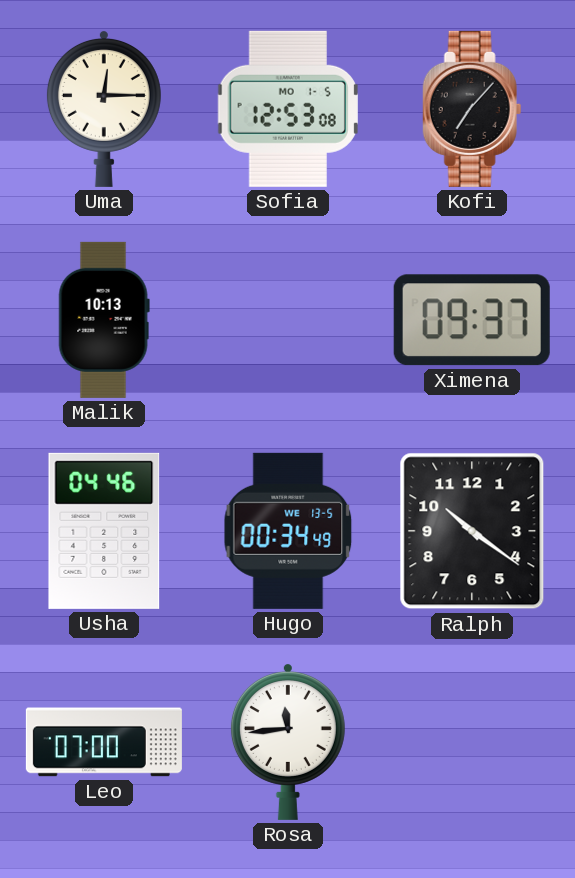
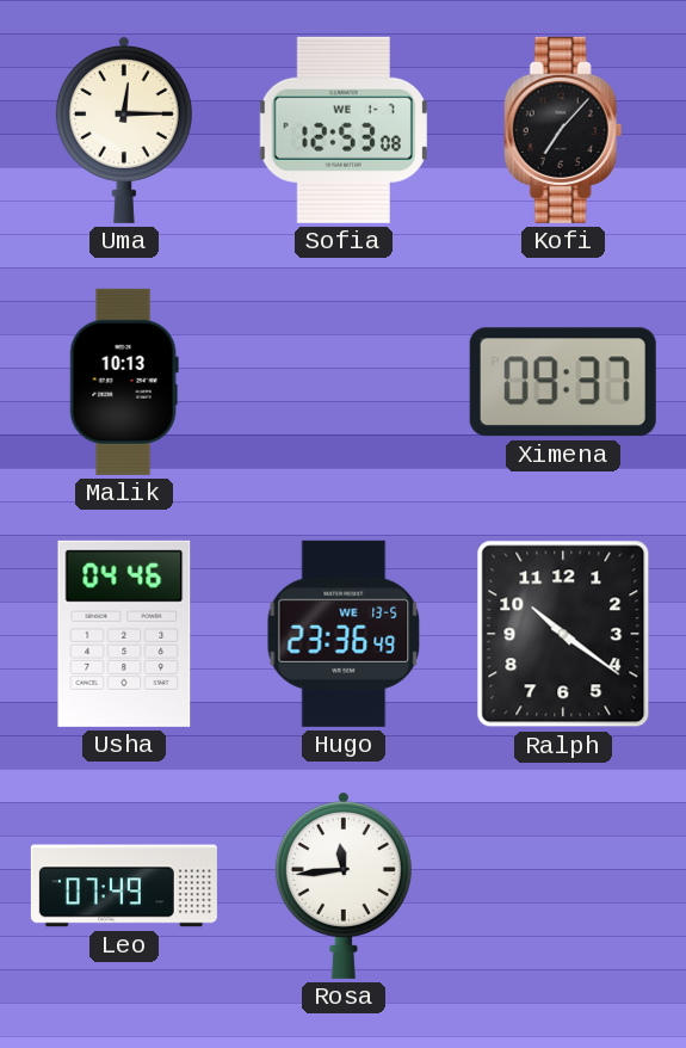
Sofia date: MO 1-5 -> WE 1-7
Hugo: 00:34 -> 23:36
Leo: 07:00 -> 07:49
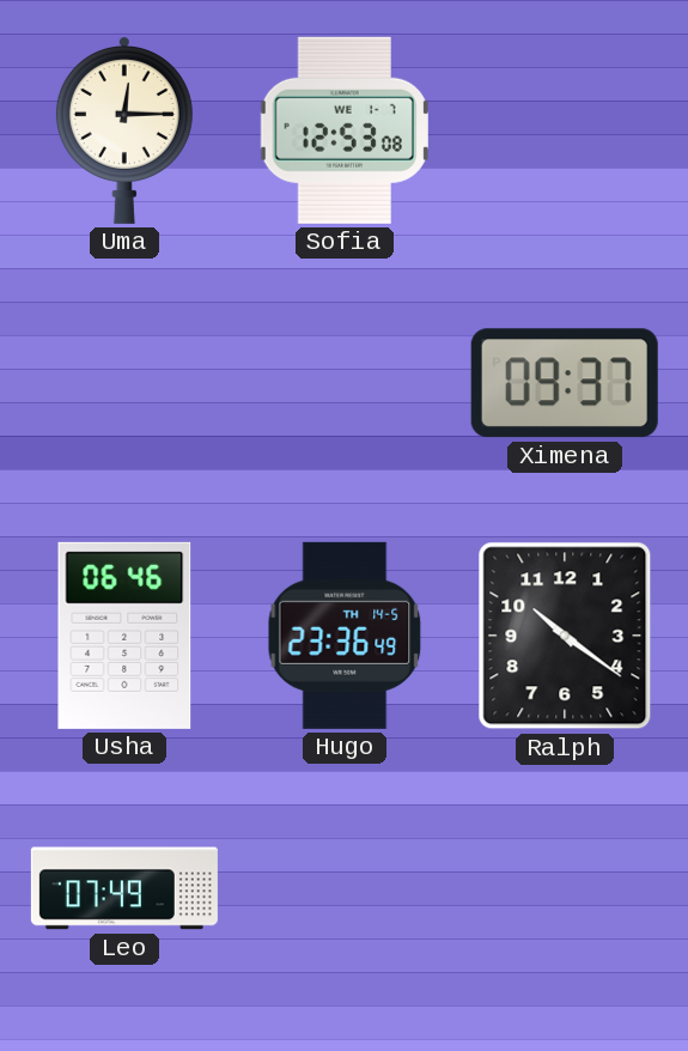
Kofi: 7:07 -> none
Malik: 10:13 -> none
Usha: 04:46 -> 06:46
Hugo date: WE 13-5 -> TH 14-5
Rosa: 11:44 -> none
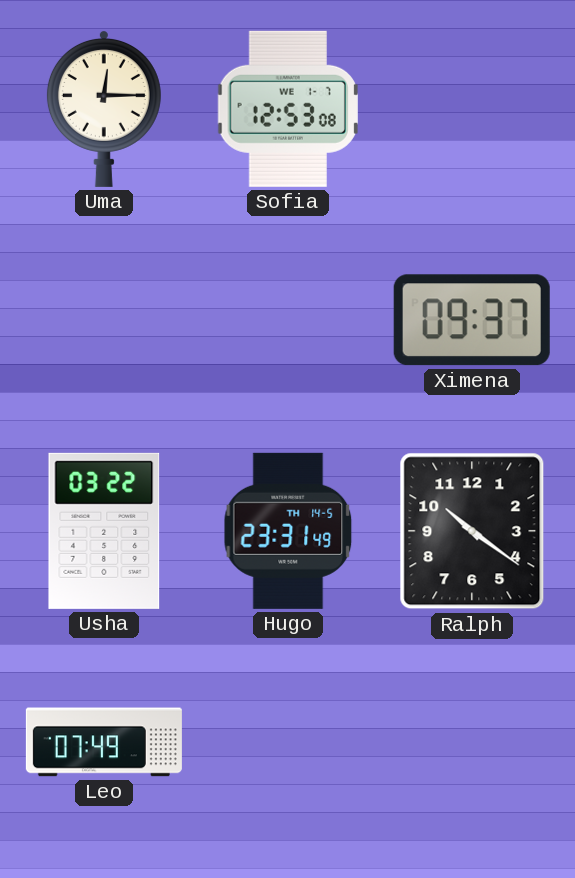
Usha: 06:46 -> 03:22
Hugo: 23:36 -> 23:31
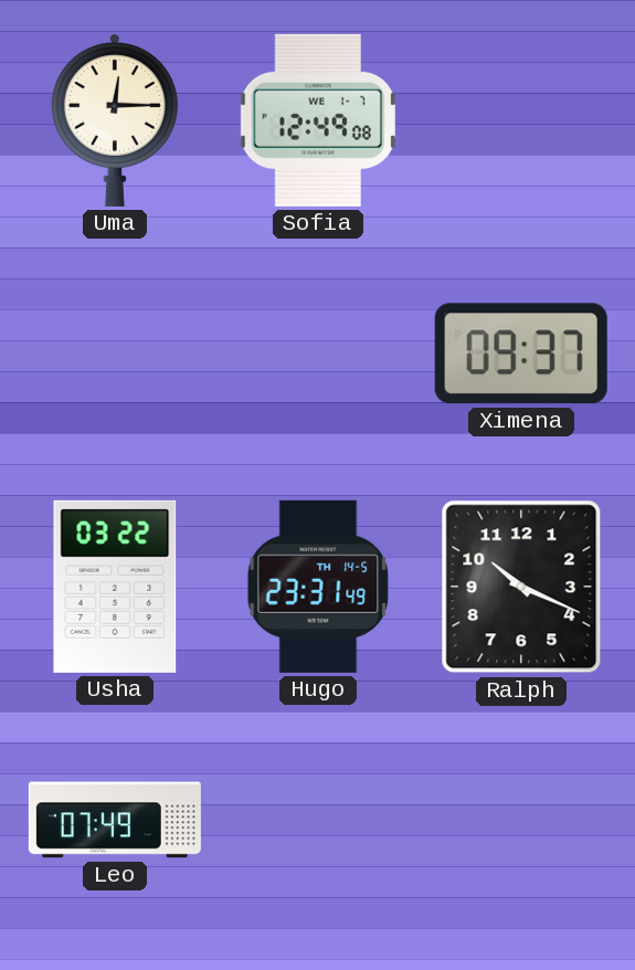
Sofia: 12:53 -> 12:49
Ralph: 10:21 -> 10:19
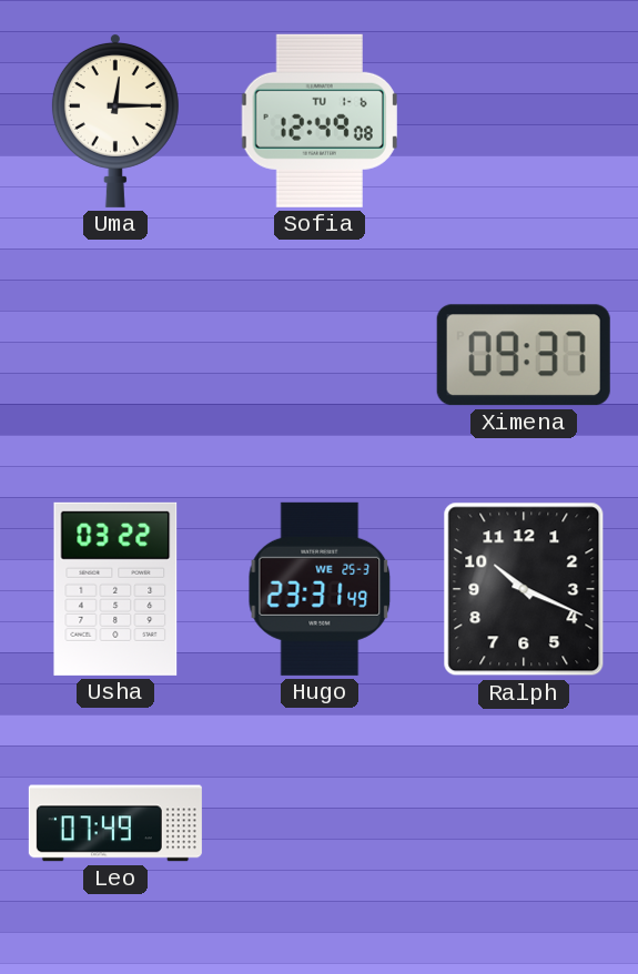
Sofia date: WE 1-7 -> TU 1-6
Hugo date: TH 14-5 -> WE 25-3
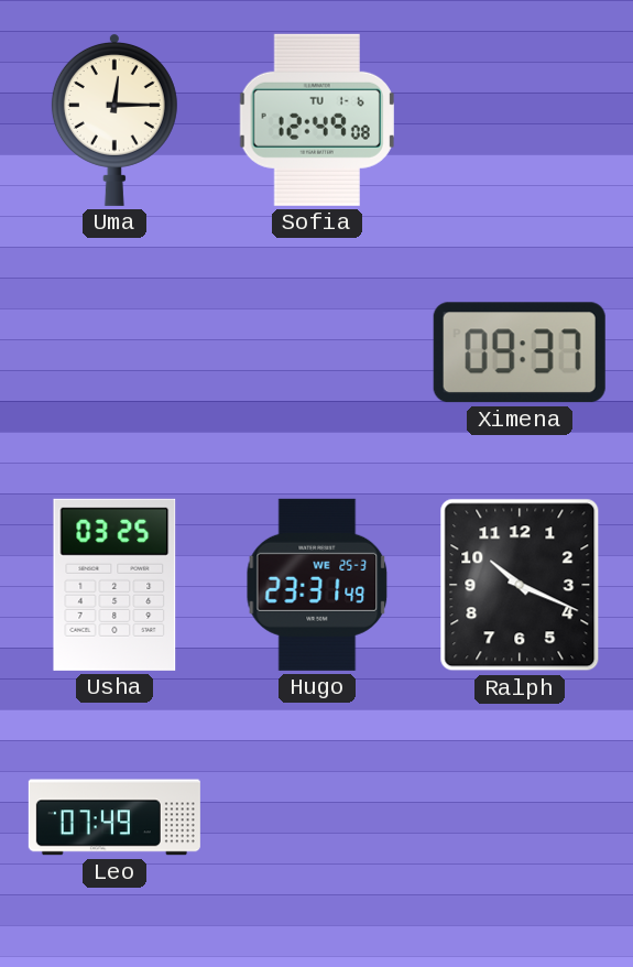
Usha: 03:22 -> 03:25
